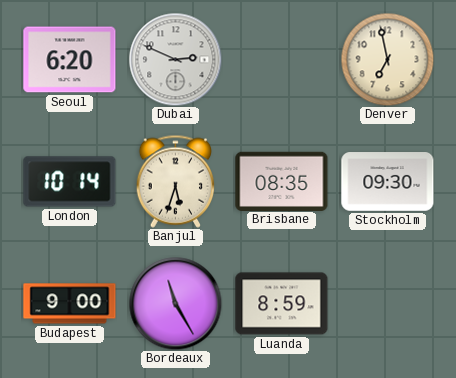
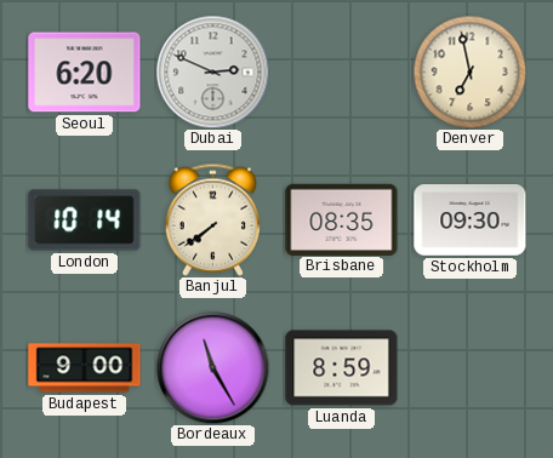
Banjul: 5:33 -> 7:39
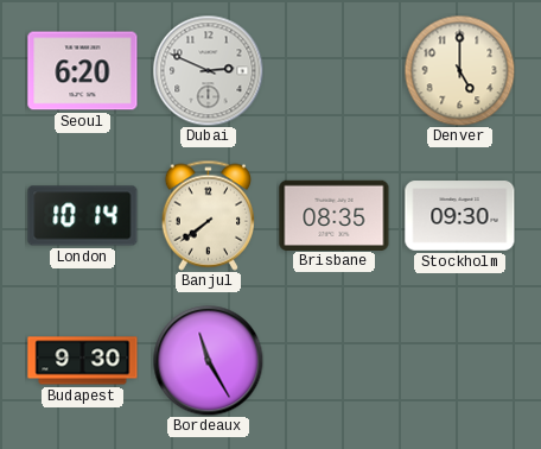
Denver: 6:58 -> 5:00
Budapest: 9:00 -> 9:30
Luanda: 8:59 -> none
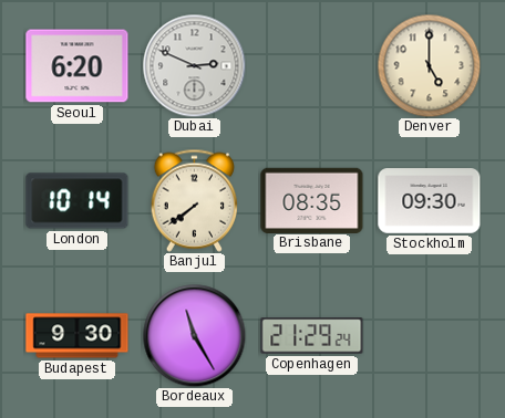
Copenhagen: none -> 21:29
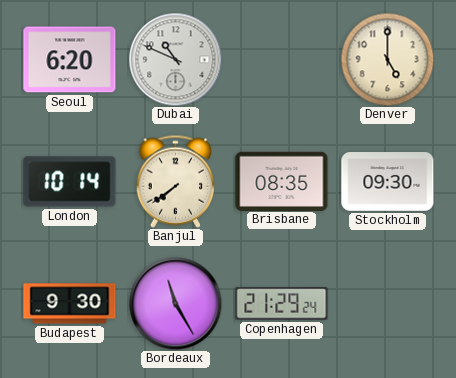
Dubai: 2:49 -> 10:49
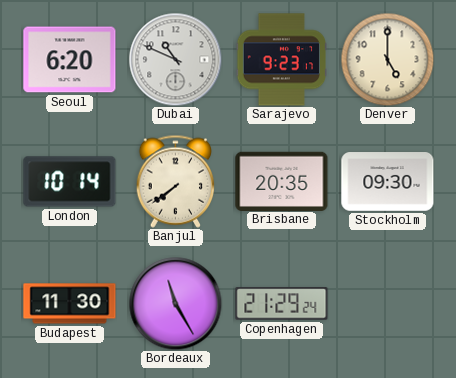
Sarajevo: none -> 9:23
Brisbane: 08:35 -> 20:35
Budapest: 9:30 -> 11:30
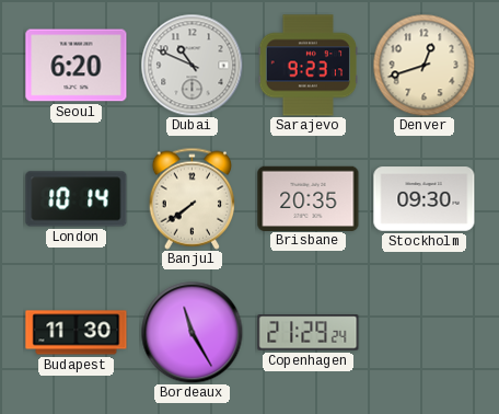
Denver: 5:00 -> 12:42
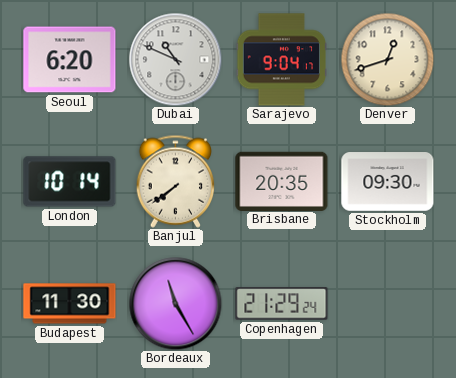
Sarajevo: 9:23 -> 9:04
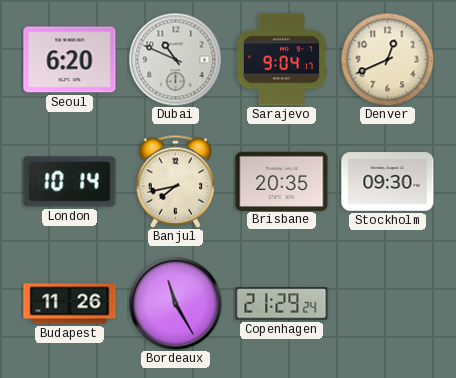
Denver: 12:42 -> 12:41
Banjul: 7:39 -> 7:43
Budapest: 11:30 -> 11:26
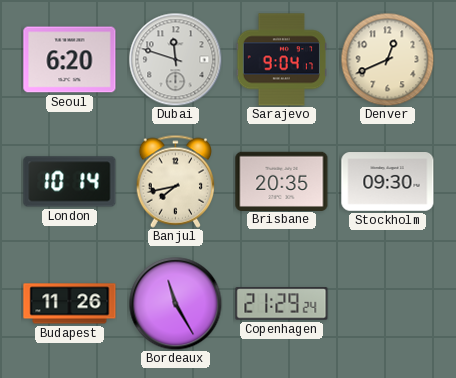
Dubai: 10:49 -> 11:48
